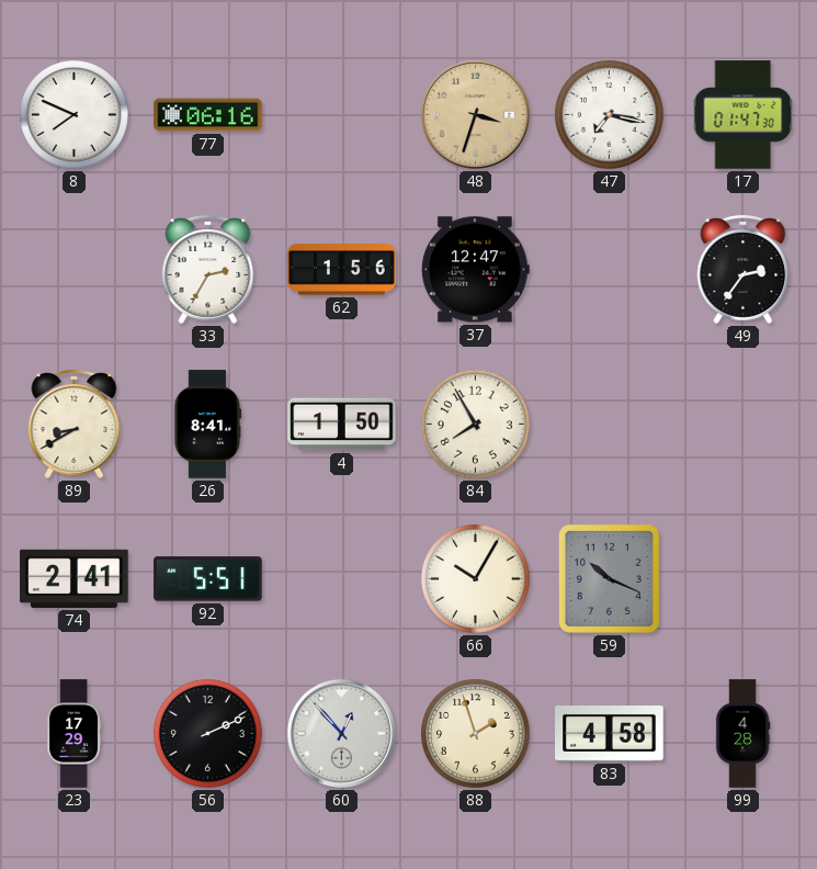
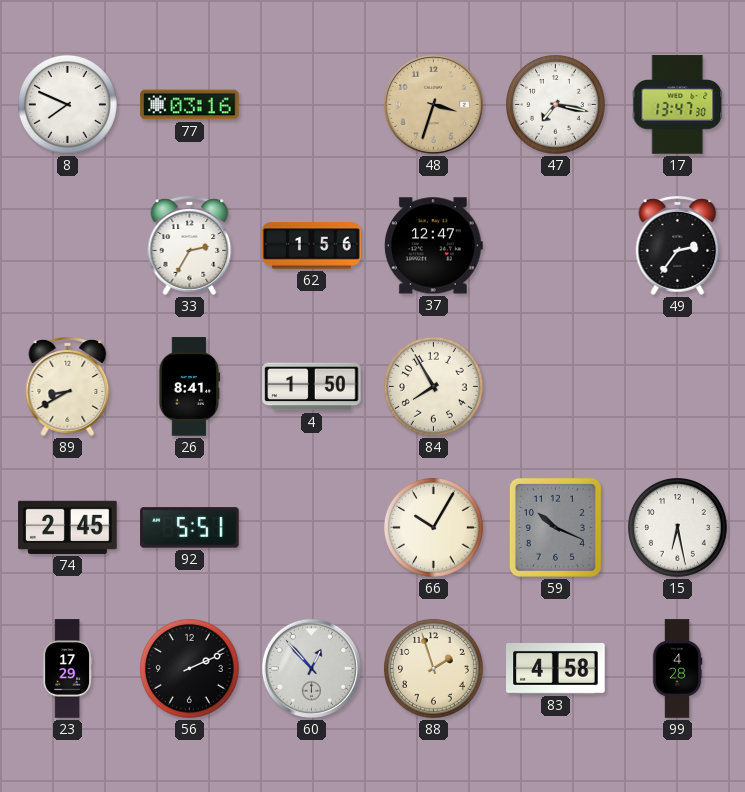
77: 06:16 -> 03:16
17: 01:47 -> 13:47
74: 2:41 -> 2:45
15: none -> 6:28
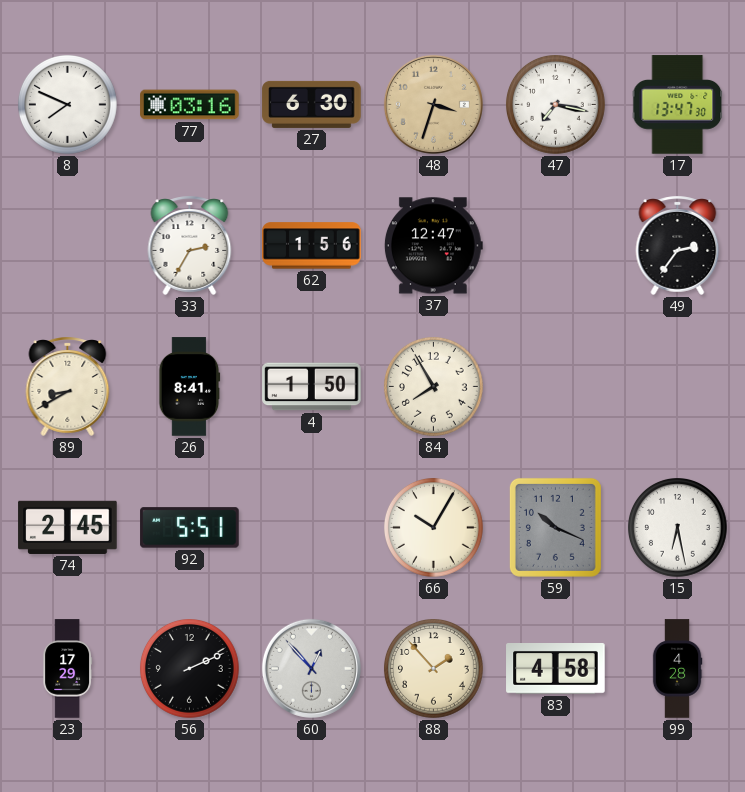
27: none -> 6:30
88: 1:57 -> 1:53
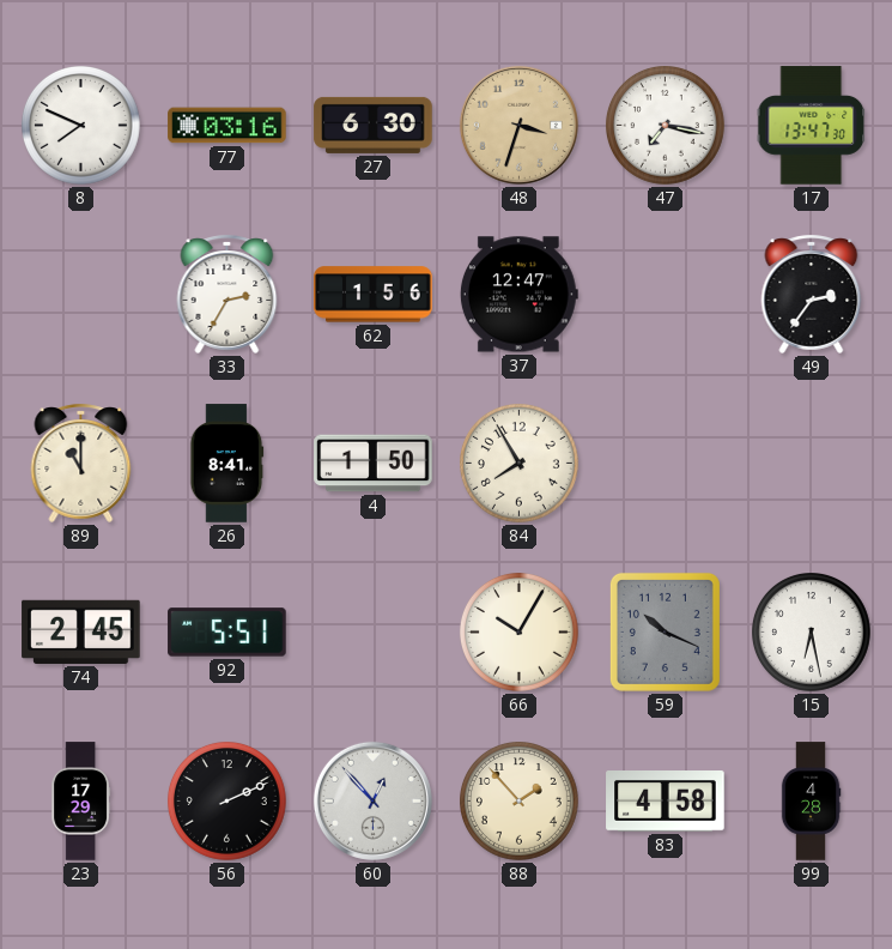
89: 8:40 -> 11:00
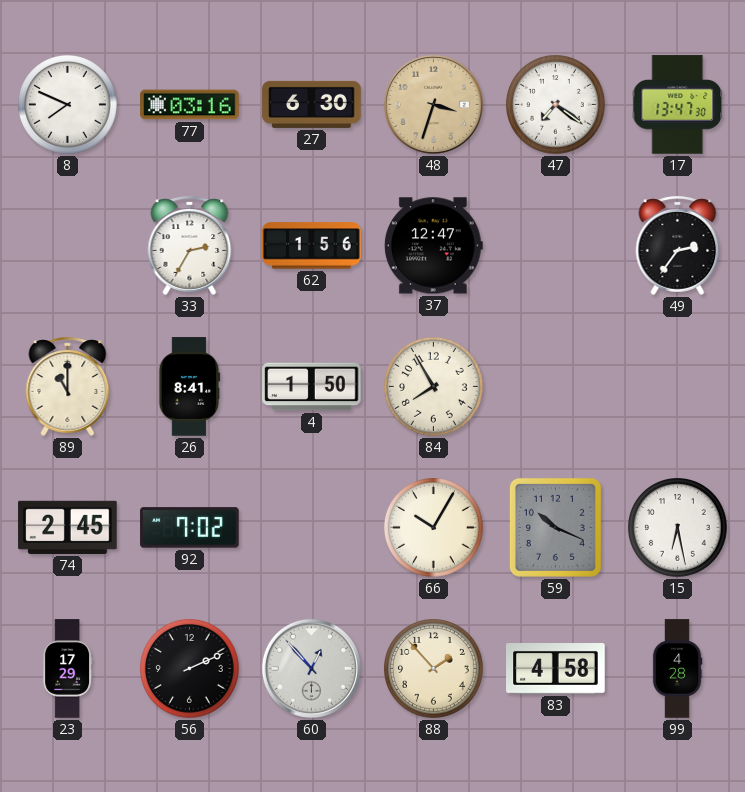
47: 7:17 -> 7:21
92: 5:51 -> 7:02
